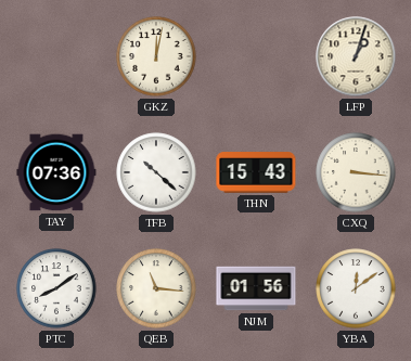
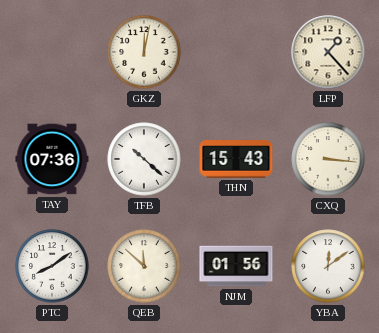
LFP: 1:03 -> 1:23
QEB: 11:16 -> 11:52
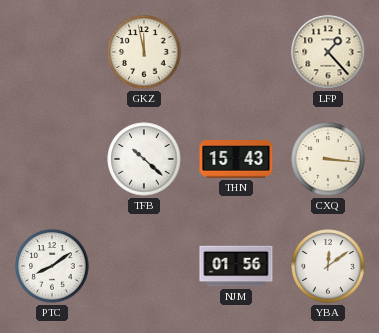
GKZ: 12:02 -> 11:58
TAY: 07:36 -> none
QEB: 11:52 -> none
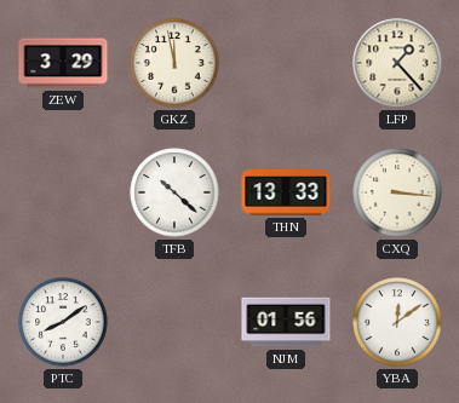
ZEW: none -> 3:29
THN: 15:43 -> 13:33
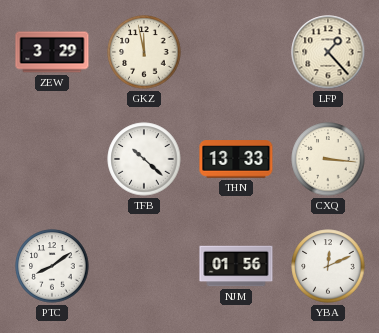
YBA: 12:09 -> 12:11
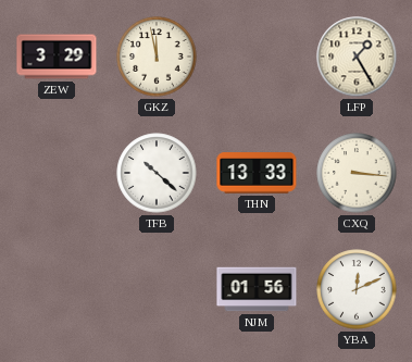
LFP: 1:23 -> 1:25
PTC: 8:09 -> none
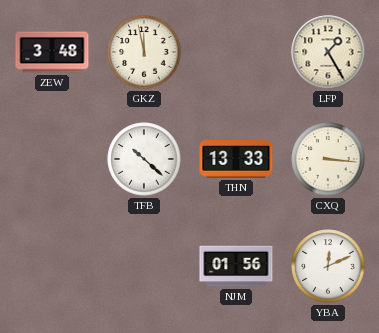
ZEW: 3:29 -> 3:48
